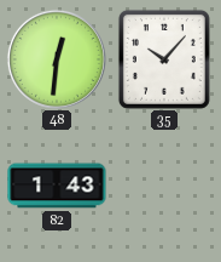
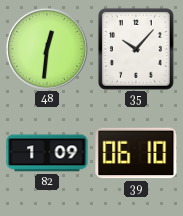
82: 1:43 -> 1:09
39: none -> 06:10
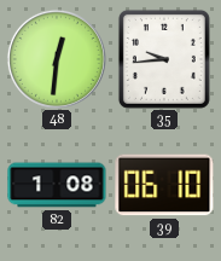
35: 10:07 -> 9:44
82: 1:09 -> 1:08
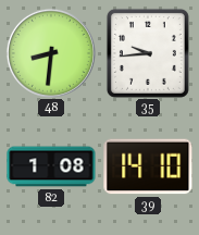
48: 12:31 -> 8:31
39: 06:10 -> 14:10
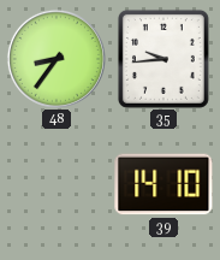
48: 8:31 -> 8:36
82: 1:08 -> none
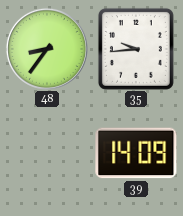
39: 14:10 -> 14:09
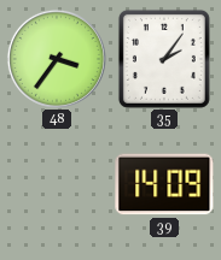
48: 8:36 -> 3:36
35: 9:44 -> 2:06
